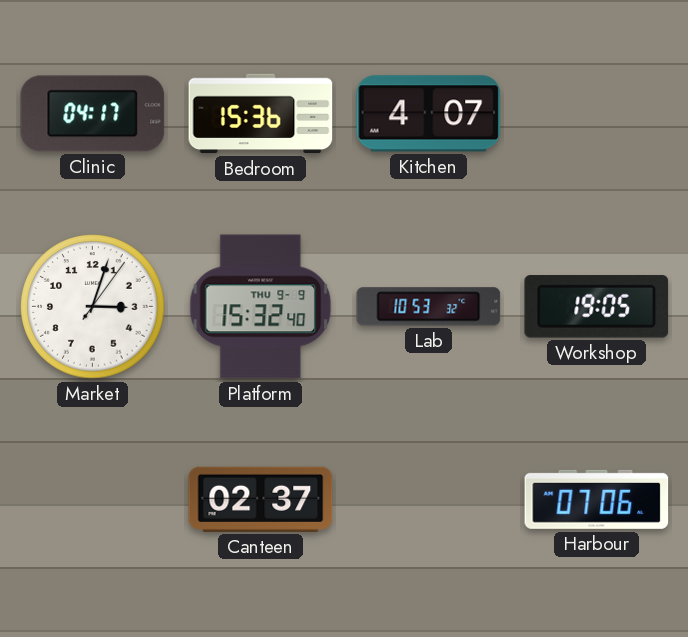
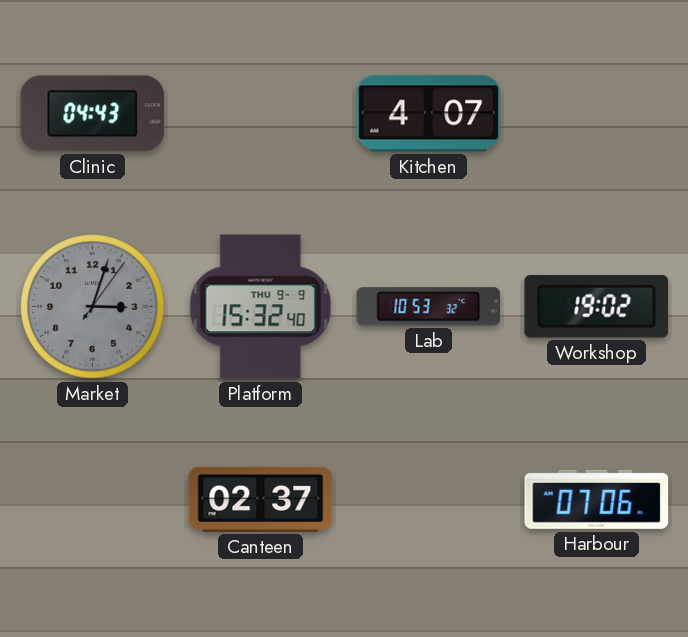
Clinic: 04:17 -> 04:43
Bedroom: 15:36 -> none
Market dial: white -> grey
Workshop: 19:05 -> 19:02
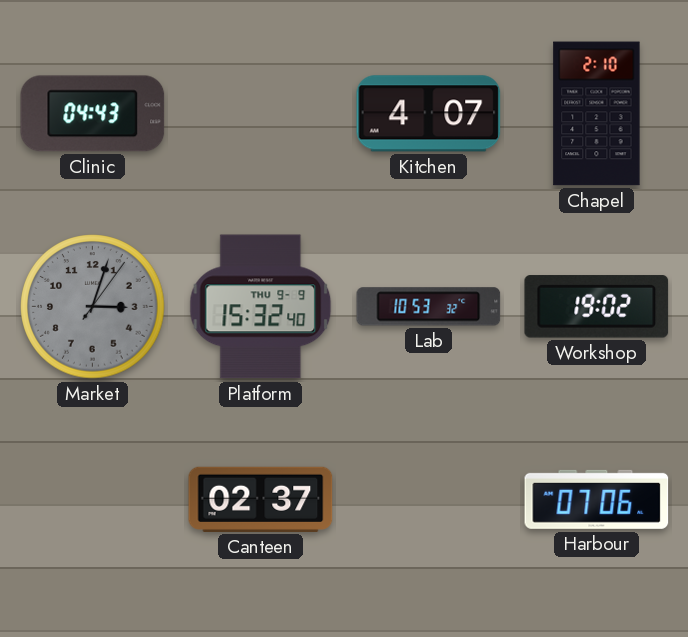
Chapel: none -> 2:10
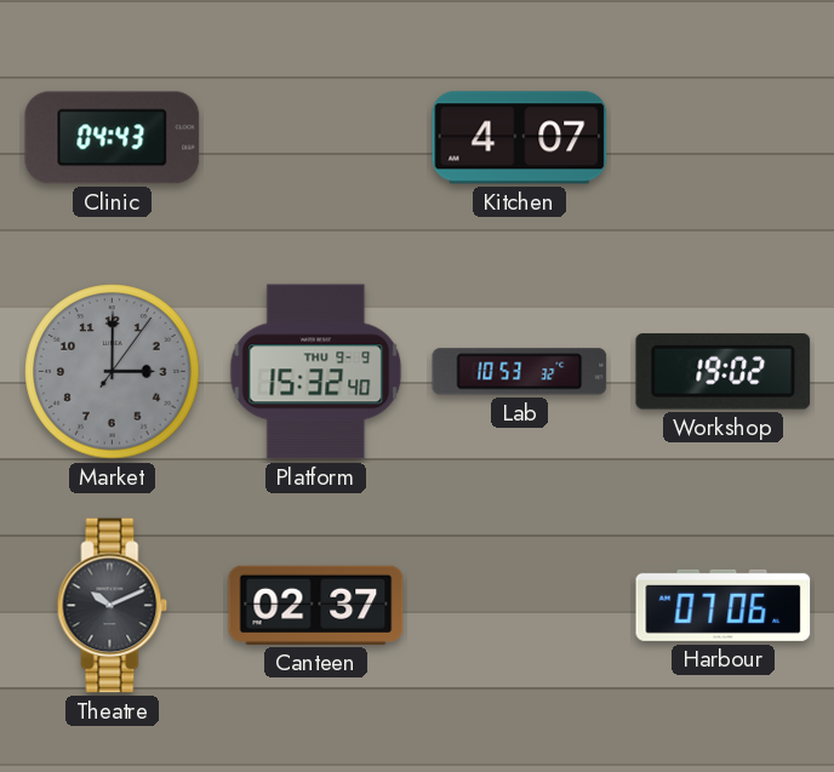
Chapel: 2:10 -> none
Market: 3:03 -> 3:00
Theatre: none -> 10:11
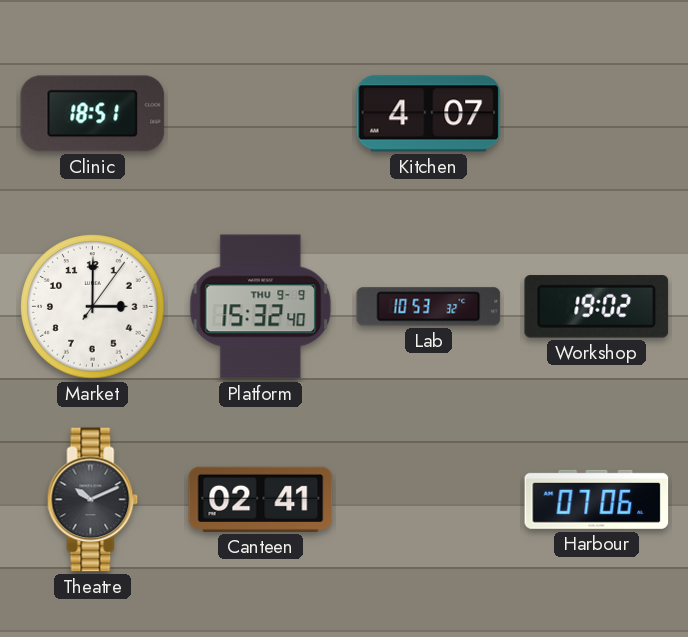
Clinic: 04:43 -> 18:51
Market dial: grey -> white
Canteen: 02:37 -> 02:41
